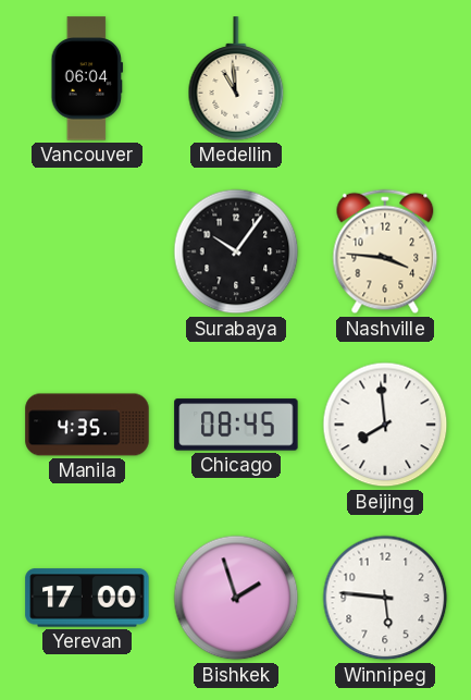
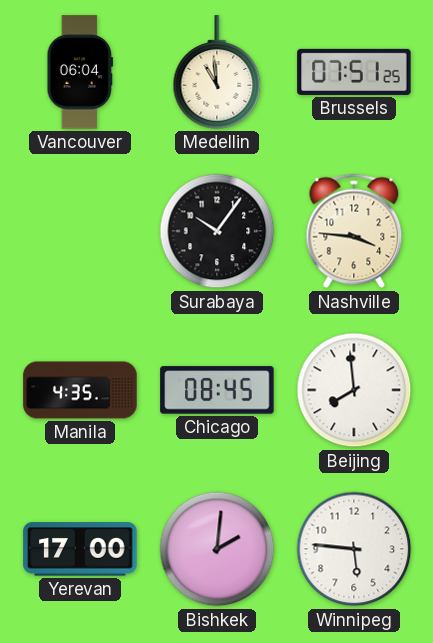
Brussels: none -> 07:51
Bishkek: 1:57 -> 2:01
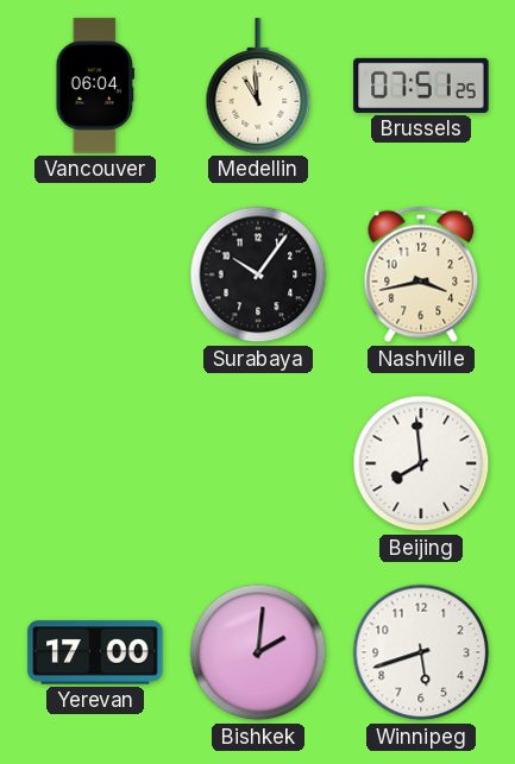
Nashville: 3:46 -> 3:43
Manila: 4:35 -> none
Chicago: 08:45 -> none
Winnipeg: 5:46 -> 5:42
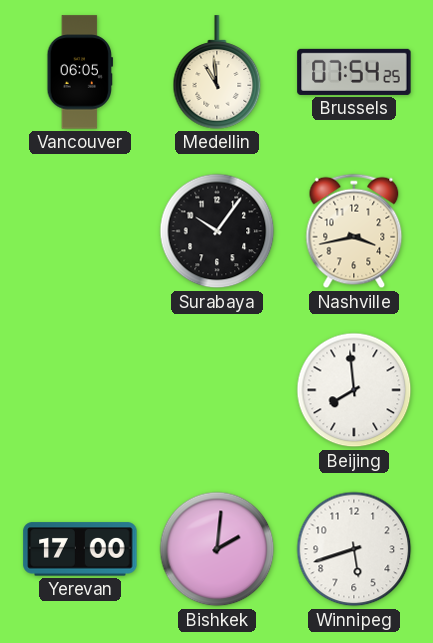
Vancouver: 06:04 -> 06:05
Brussels: 07:51 -> 07:54
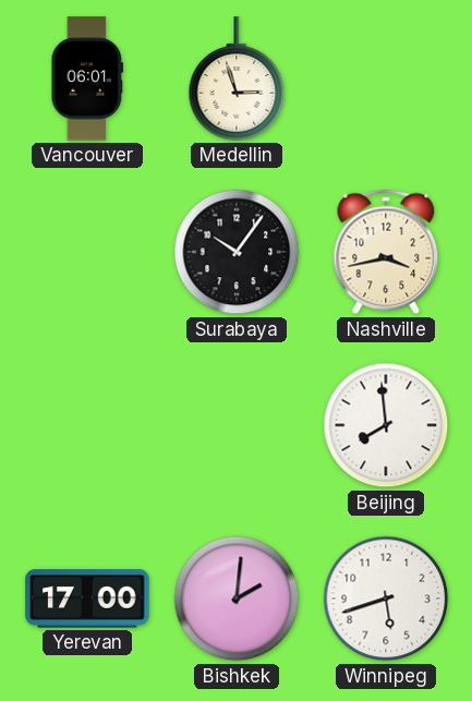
Vancouver: 06:05 -> 06:01
Medellin: 10:59 -> 2:57
Brussels: 07:54 -> none
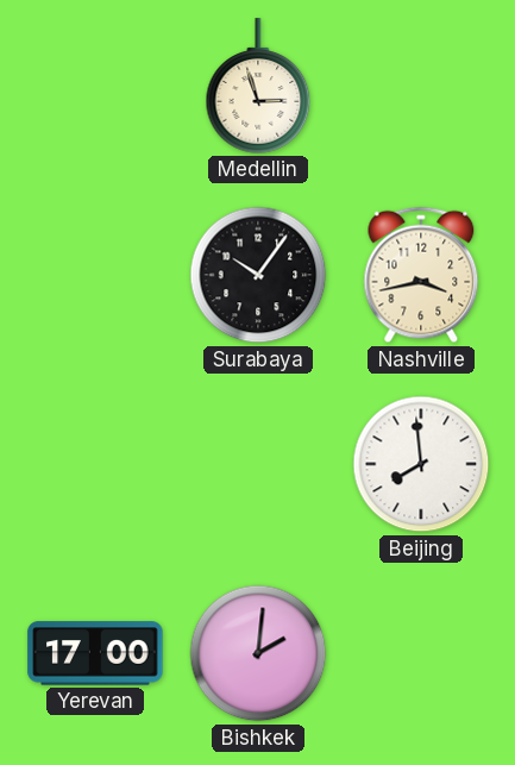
Vancouver: 06:01 -> none
Winnipeg: 5:42 -> none
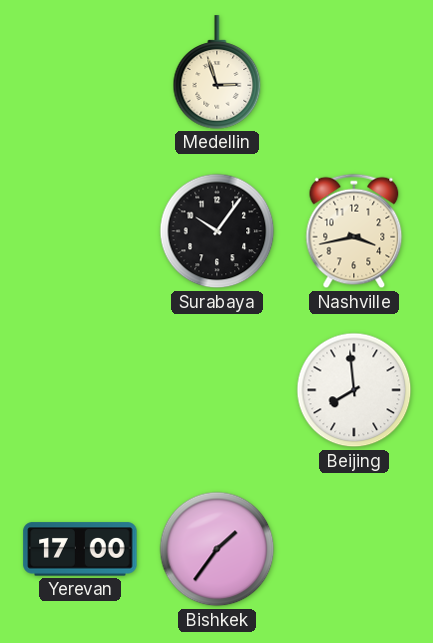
Bishkek: 2:01 -> 1:36
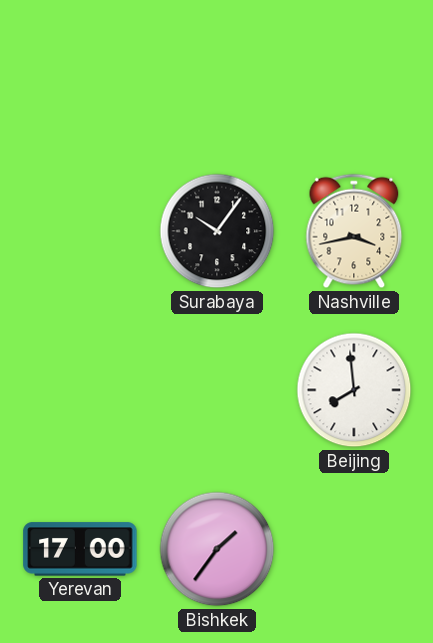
Medellin: 2:57 -> none
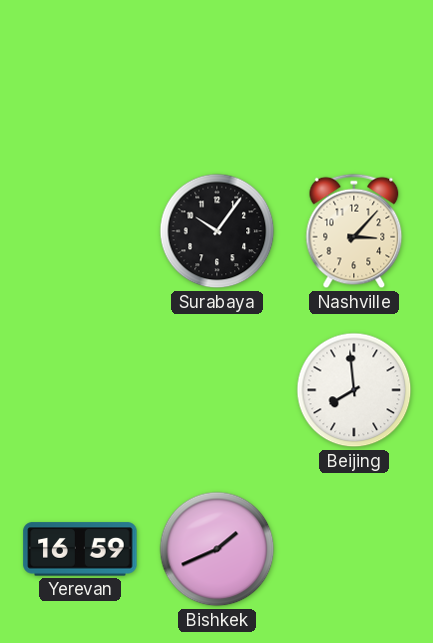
Nashville: 3:43 -> 3:07
Yerevan: 17:00 -> 16:59
Bishkek: 1:36 -> 1:41
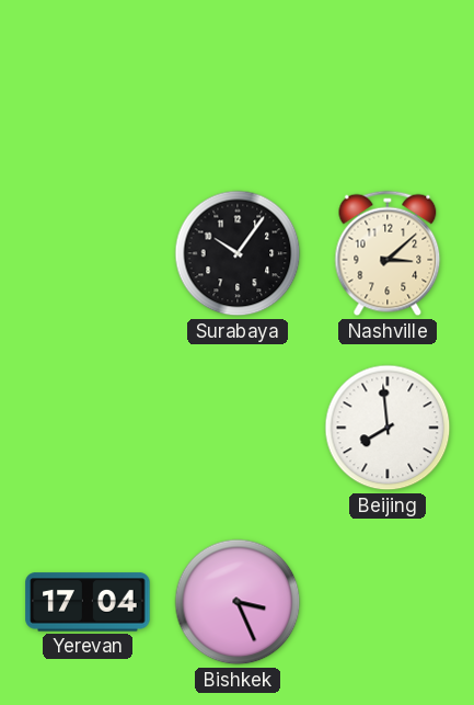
Nashville: 3:07 -> 3:08
Yerevan: 16:59 -> 17:04
Bishkek: 1:41 -> 3:26
